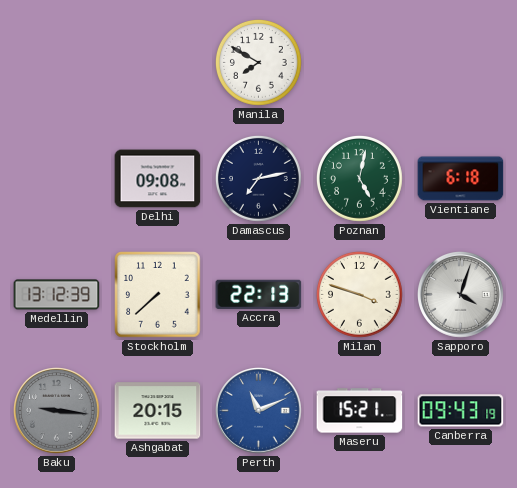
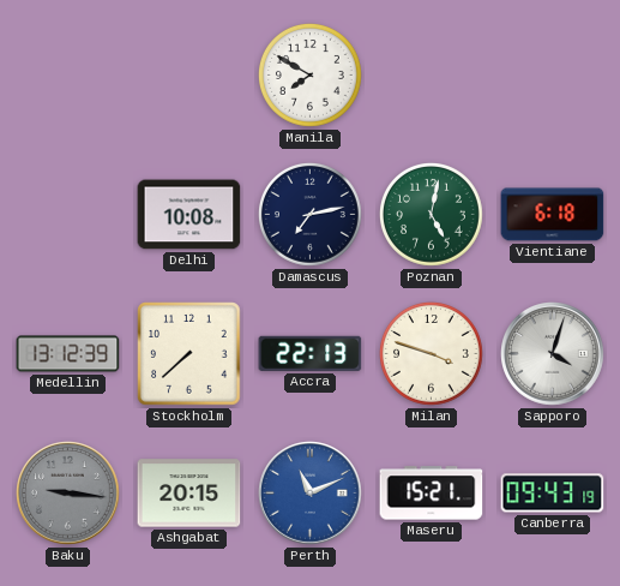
Delhi: 09:08 -> 10:08
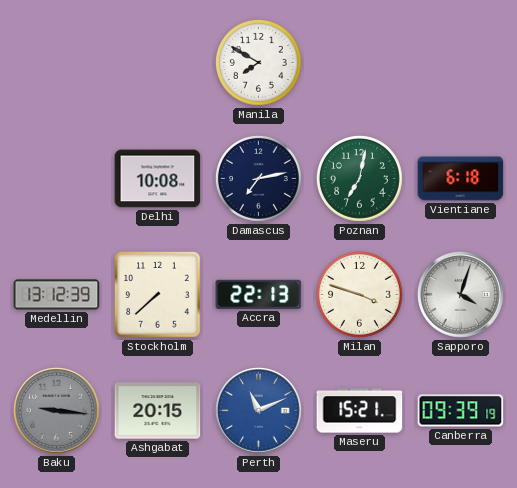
Poznan: 5:02 -> 7:02
Canberra: 09:43 -> 09:39
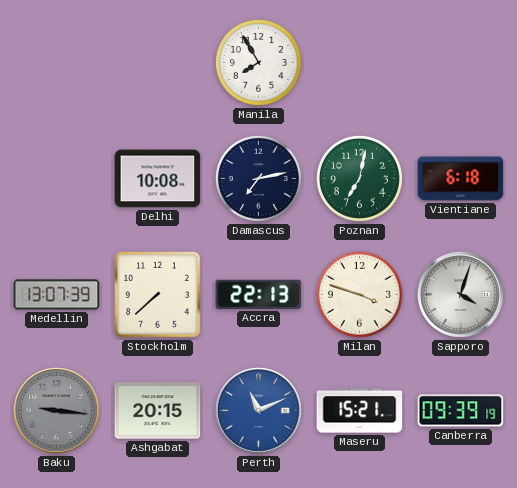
Manila: 7:50 -> 7:55
Medellin: 13:12 -> 13:07
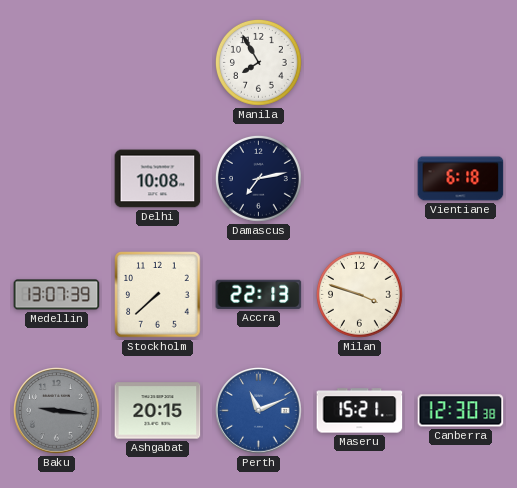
Poznan: 7:02 -> none
Sapporo: 4:03 -> none
Canberra: 09:39 -> 12:30
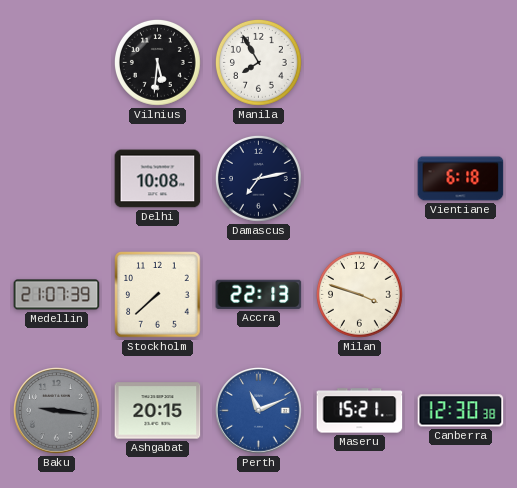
Vilnius: none -> 5:31
Medellin: 13:07 -> 21:07
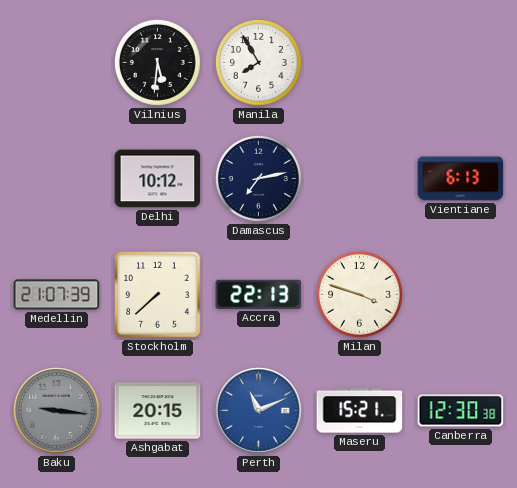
Delhi: 10:08 -> 10:12
Vientiane: 6:18 -> 6:13
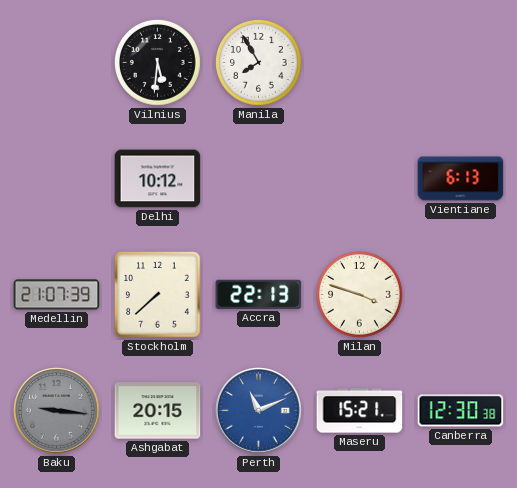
Damascus: 7:13 -> none
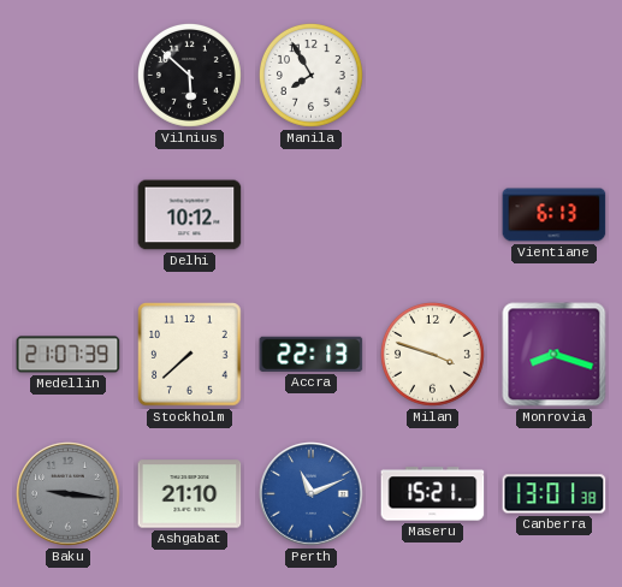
Vilnius: 5:31 -> 5:52
Monrovia: none -> 8:18
Ashgabat: 20:15 -> 21:10
Canberra: 12:30 -> 13:01
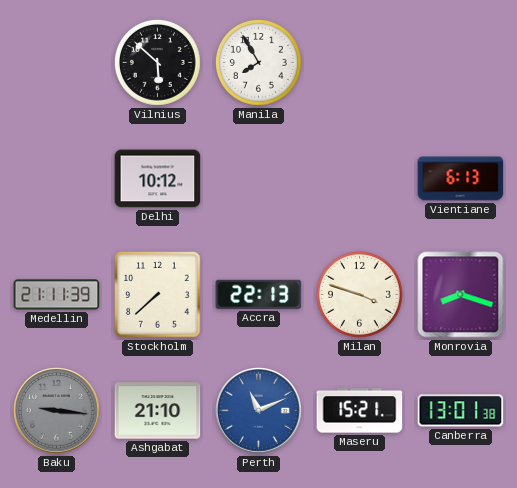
Medellin: 21:07 -> 21:11
